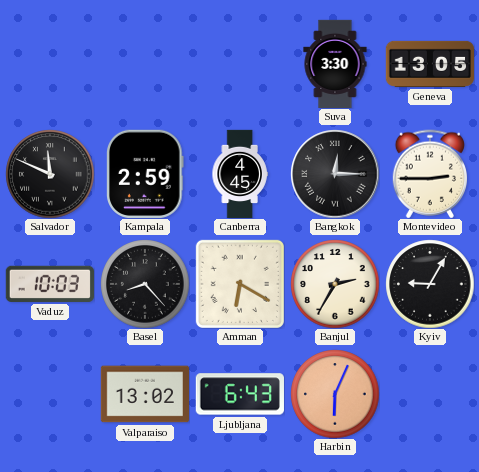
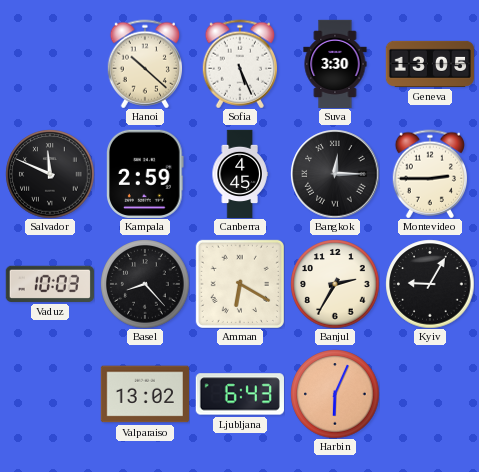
Hanoi: none -> 10:22
Sofia: none -> 5:26
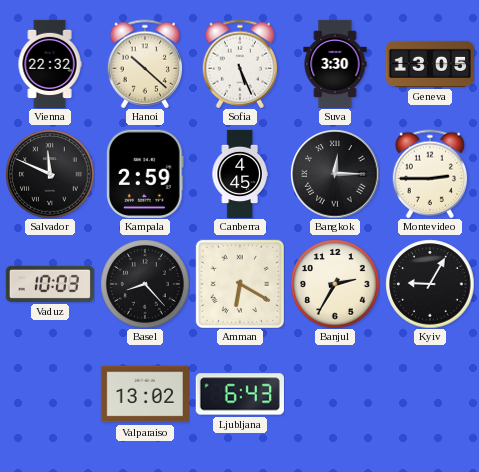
Vienna: none -> 22:32
Harbin: 6:04 -> none
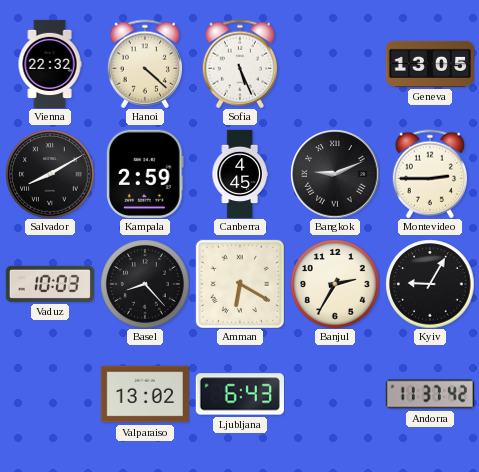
Hanoi: 10:22 -> 4:22
Suva: 3:30 -> none
Salvador: 11:49 -> 8:10
Bangkok: 12:15 -> 9:11
Andorra: none -> 11:37
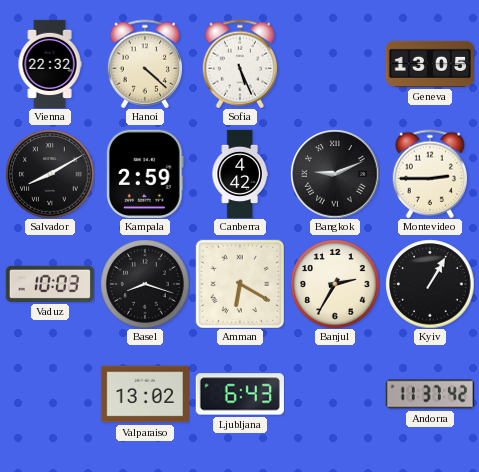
Canberra: 4:45 -> 4:42
Basel: 8:23 -> 8:18
Kyiv: 9:05 -> 1:05
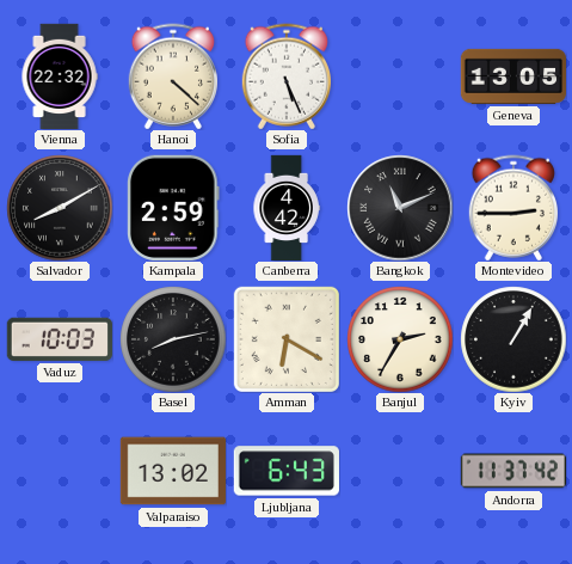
Bangkok: 9:11 -> 11:11
Basel: 8:18 -> 8:13
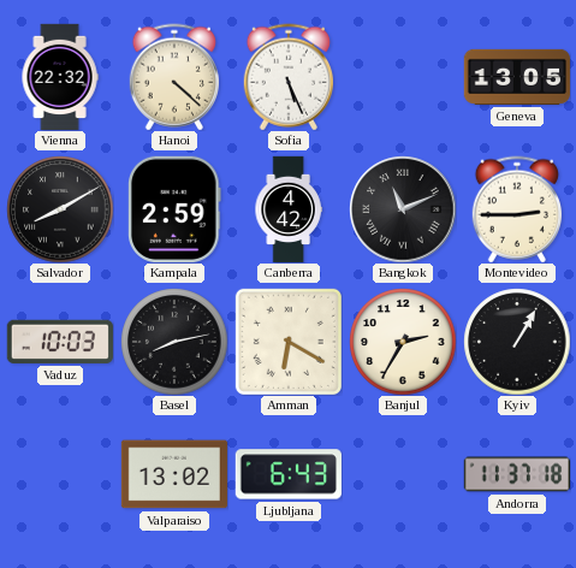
Andorra: 11:37:42 -> 11:37:18
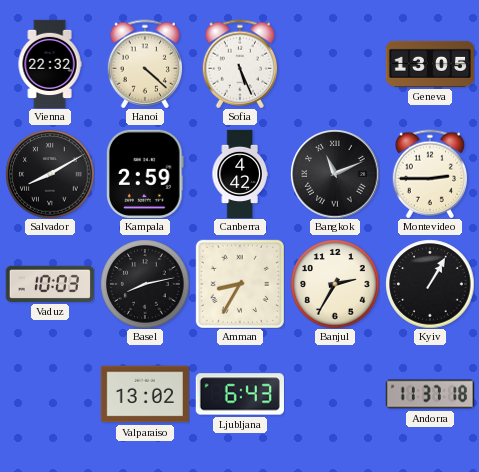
Amman: 6:20 -> 8:35
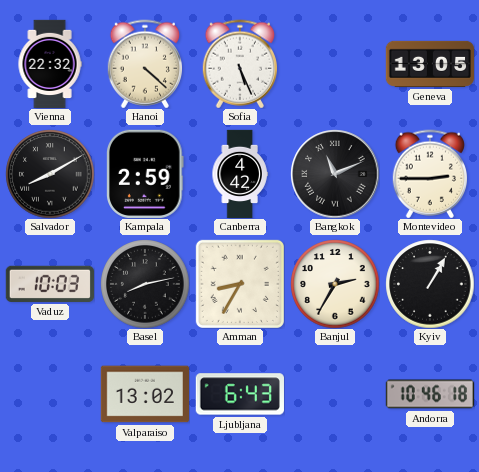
Andorra: 11:37 -> 10:46
